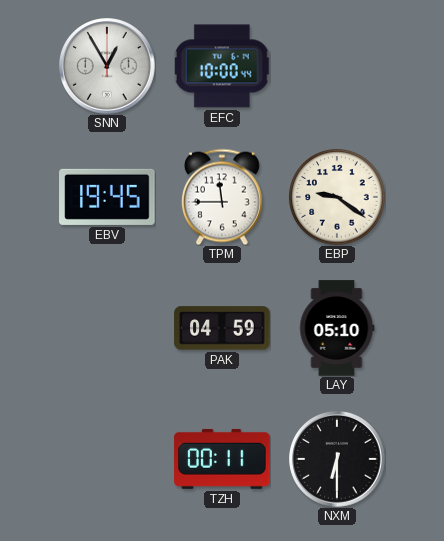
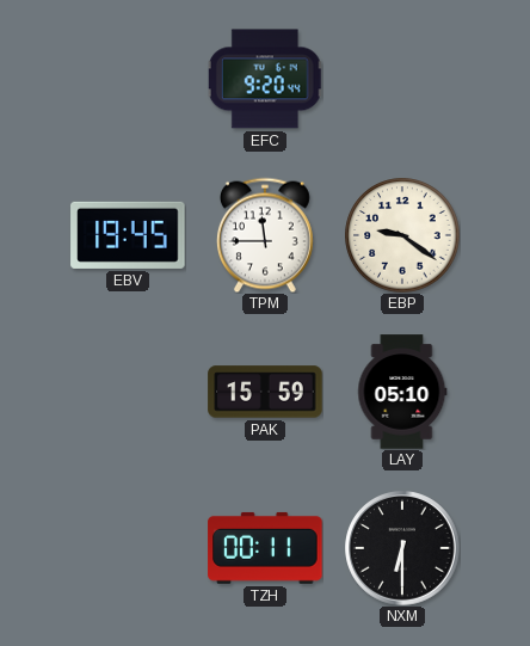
SNN: 12:55 -> none
EFC: 10:00 -> 9:20
PAK: 04:59 -> 15:59
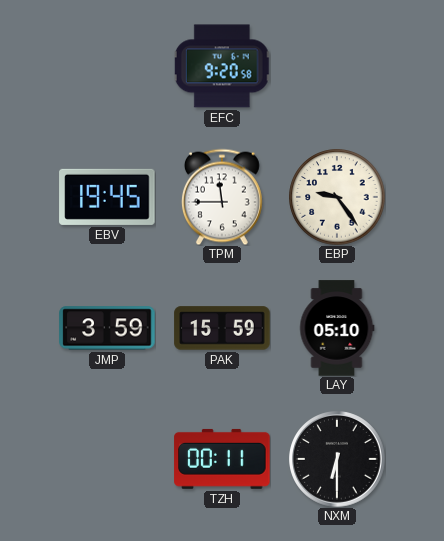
EFC: 9:20:44 -> 9:20:58
EBP: 9:21 -> 9:24
JMP: none -> 3:59
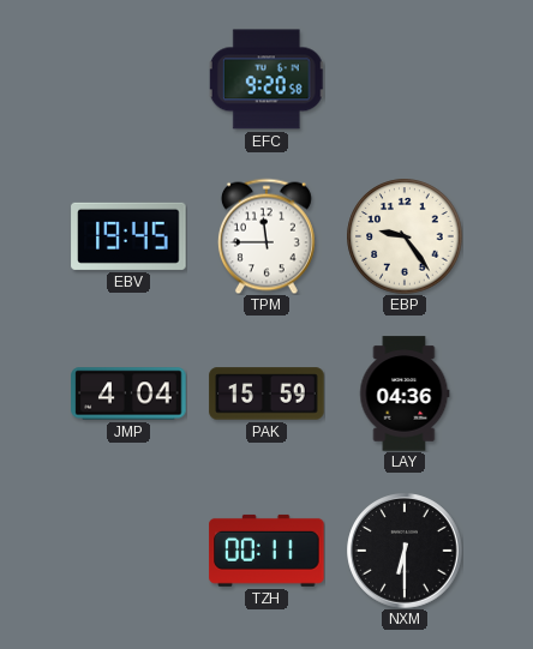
JMP: 3:59 -> 4:04
LAY: 05:10 -> 04:36
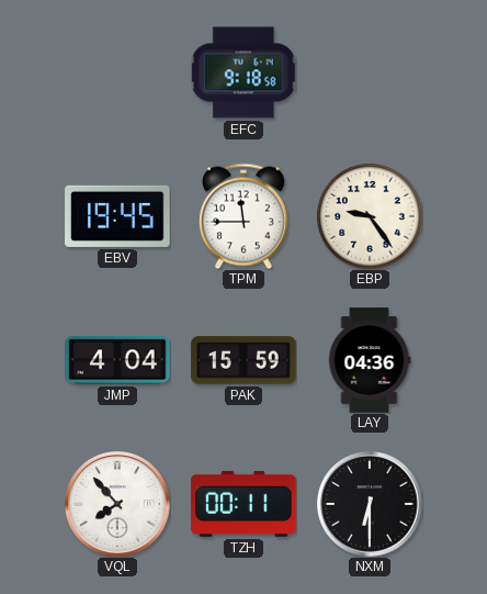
EFC: 9:20 -> 9:18
VQL: none -> 7:53
